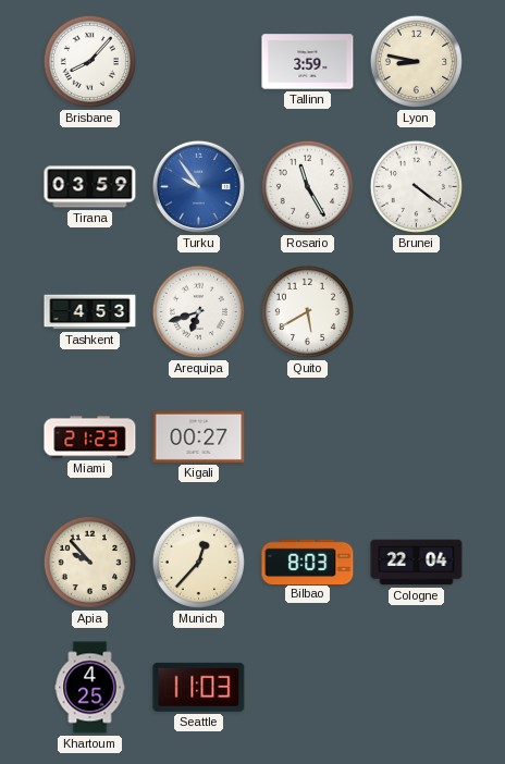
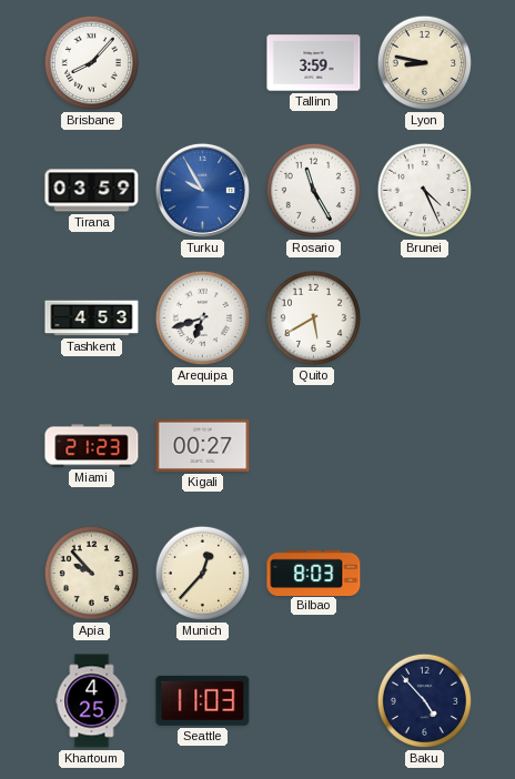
Turku: 9:54 -> 9:55
Brunei: 4:21 -> 4:26
Cologne: 22:04 -> none
Baku: none -> 4:53
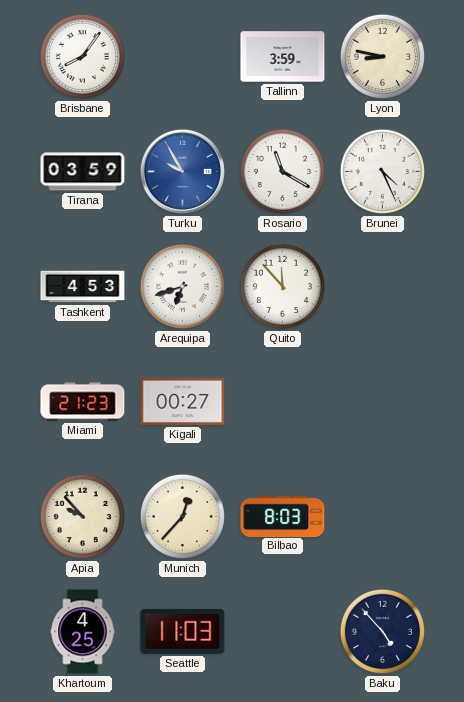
Brisbane: 8:07 -> 8:06
Rosario: 11:25 -> 11:20
Quito: 5:40 -> 11:53
